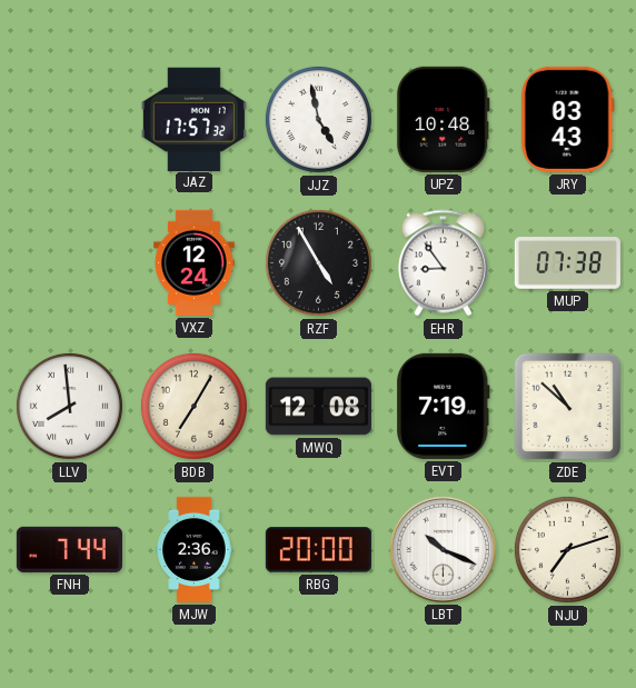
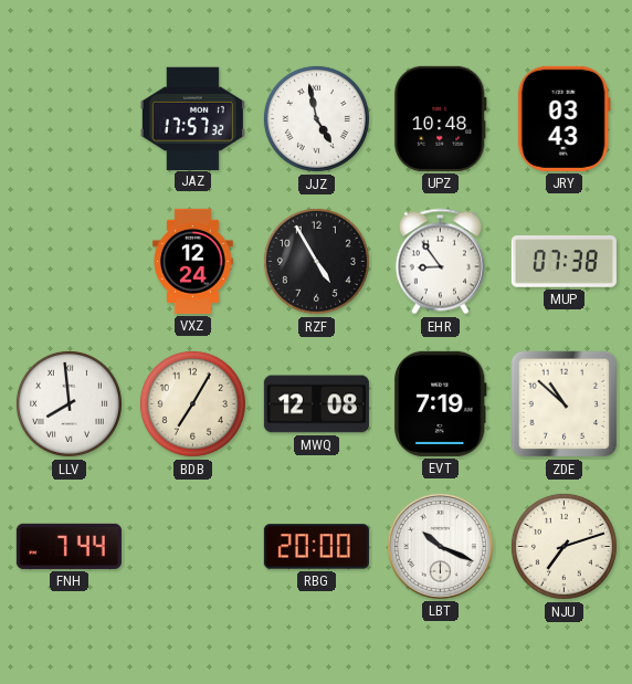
MJW: 2:36 -> none
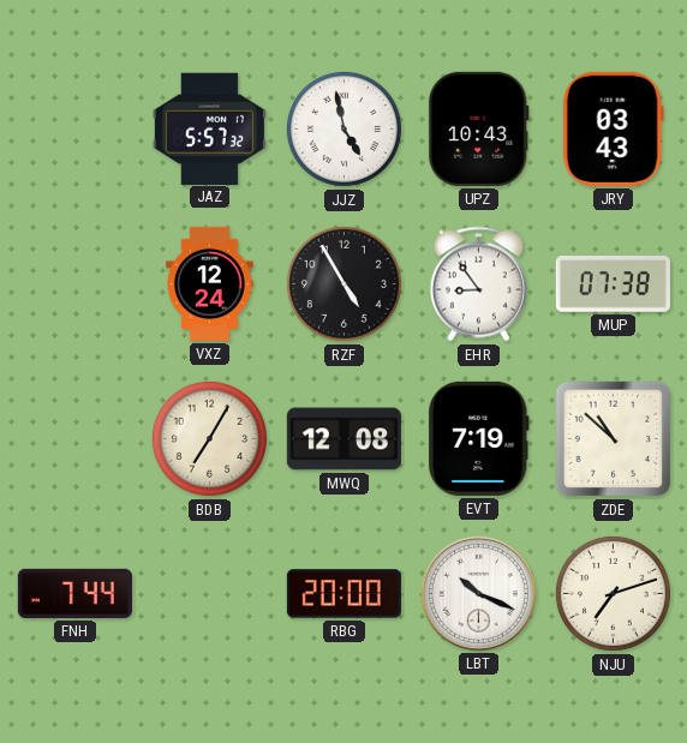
JAZ: 17:57 -> 5:57
UPZ: 10:48 -> 10:43
LLV: 7:59 -> none
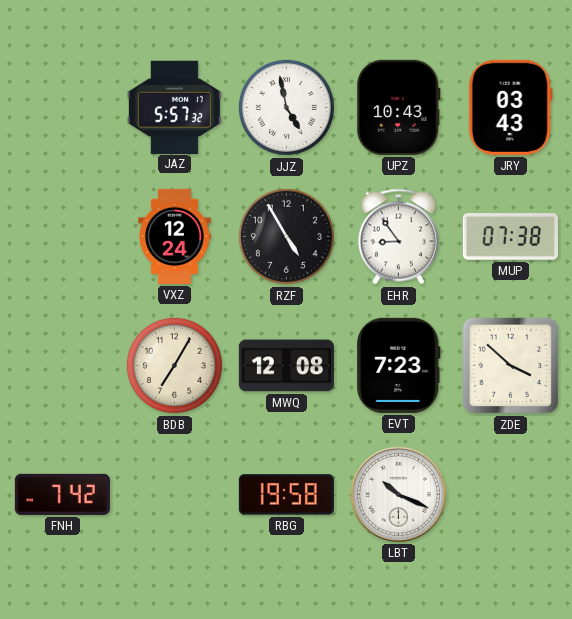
EVT: 7:19 -> 7:23
ZDE: 10:52 -> 3:52
FNH: 7:44 -> 7:42
RBG: 20:00 -> 19:58
NJU: 7:12 -> none
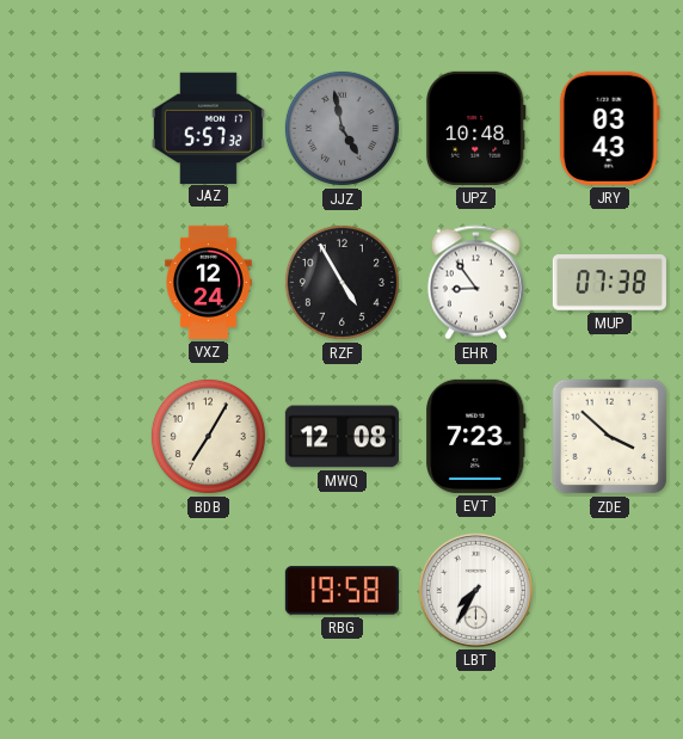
JJZ dial: white -> grey
UPZ: 10:43 -> 10:48
FNH: 7:42 -> none
LBT: 10:19 -> 7:35
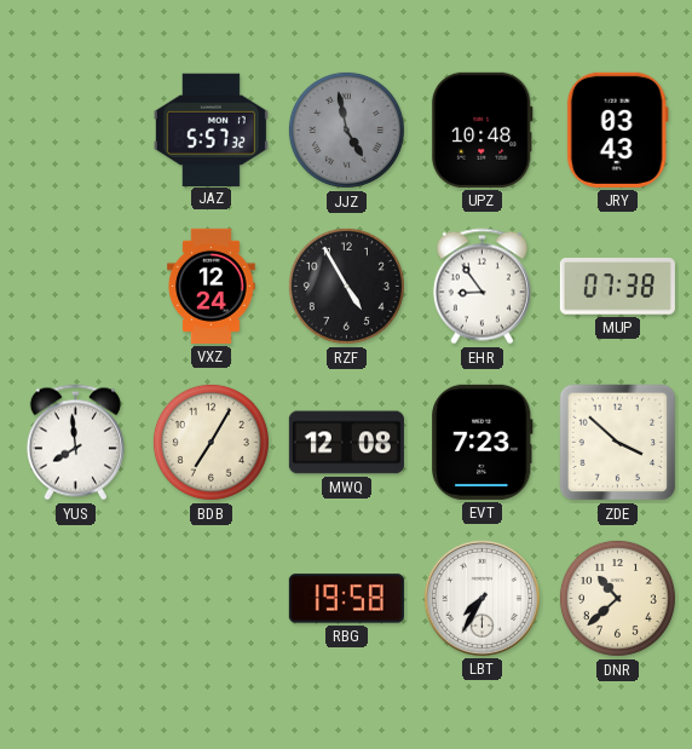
YUS: none -> 7:59
DNR: none -> 10:38
